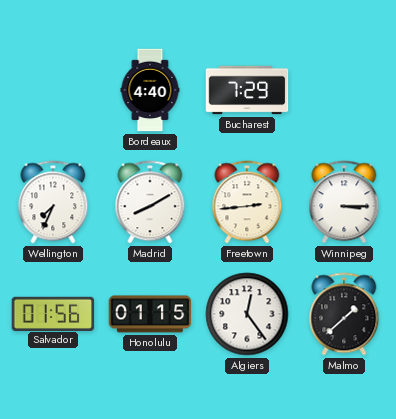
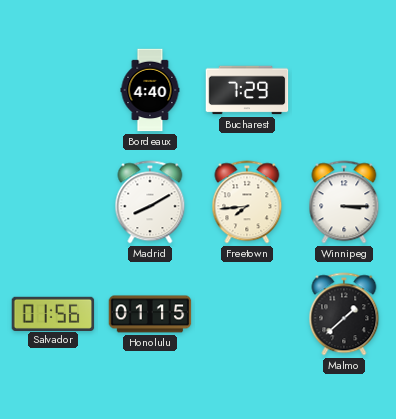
Wellington: 7:34 -> none
Freetown: 2:44 -> 7:44
Algiers: 12:24 -> none
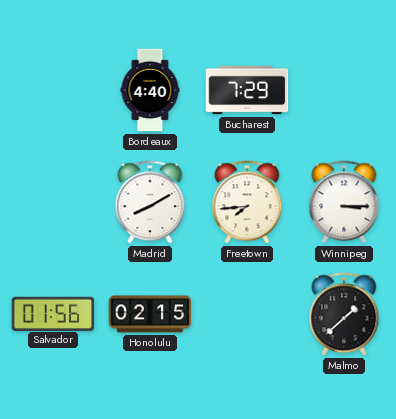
Honolulu: 01:15 -> 02:15
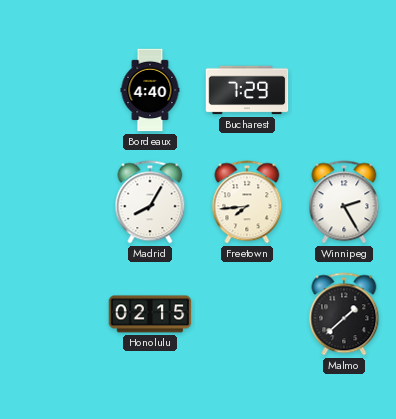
Madrid: 8:10 -> 8:05
Winnipeg: 3:15 -> 2:25
Salvador: 01:56 -> none
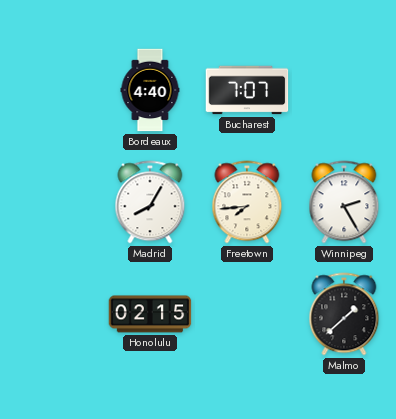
Bucharest: 7:29 -> 7:07
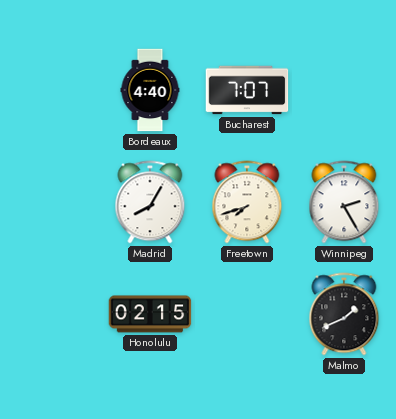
Freetown: 7:44 -> 7:42
Malmo: 1:38 -> 1:41
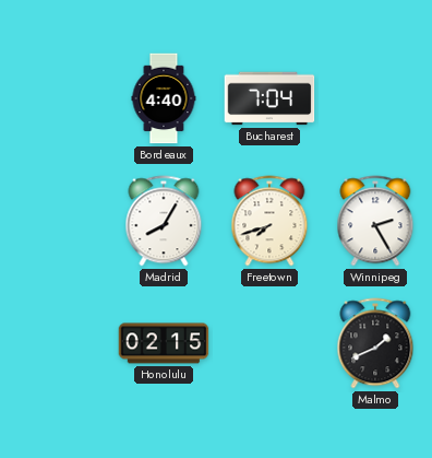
Bucharest: 7:07 -> 7:04
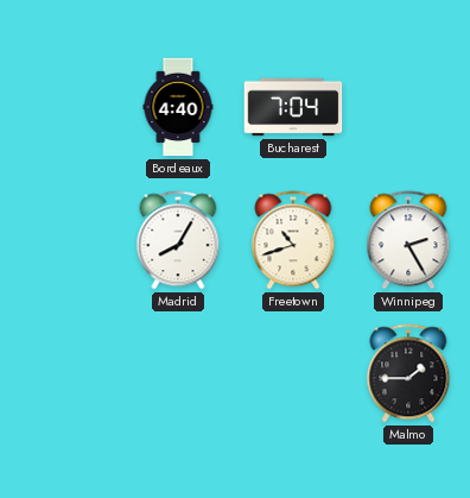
Freetown: 7:42 -> 10:42
Honolulu: 02:15 -> none
Malmo: 1:41 -> 1:45
